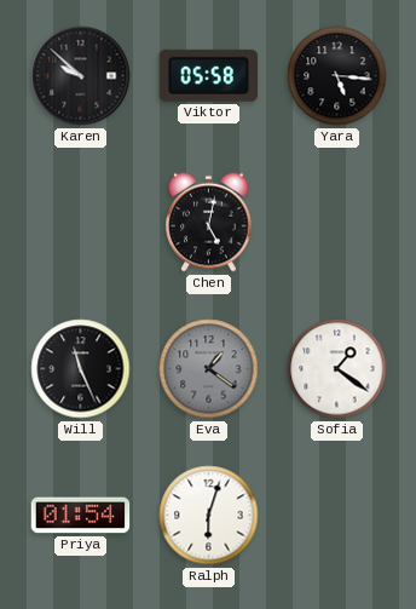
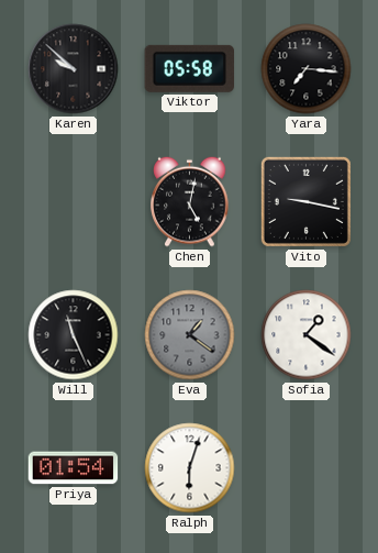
Yara: 5:16 -> 7:16
Vito: none -> 9:17
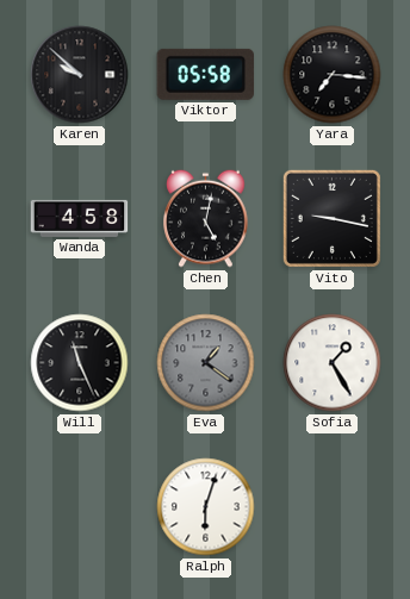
Wanda: none -> 4:58
Sofia: 1:21 -> 1:25
Priya: 01:54 -> none
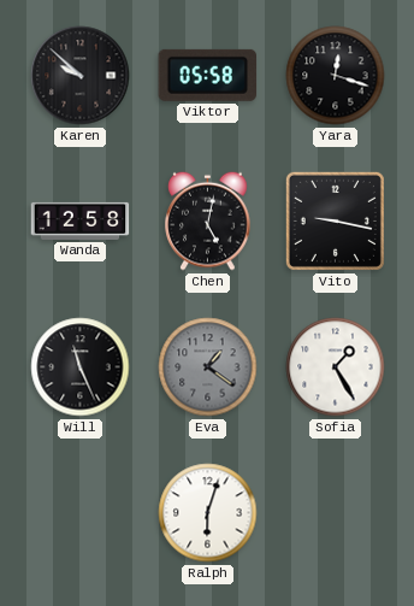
Yara: 7:16 -> 12:18
Wanda: 4:58 -> 12:58
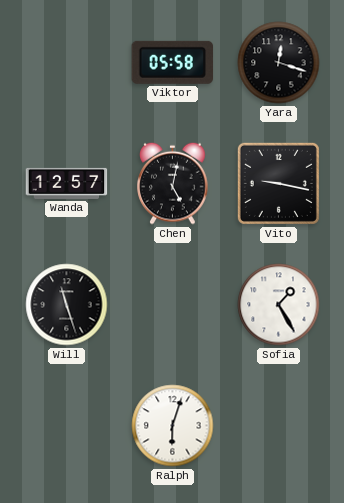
Karen: 9:52 -> none
Wanda: 12:58 -> 12:57
Will: 11:26 -> 11:27
Eva: 1:21 -> none
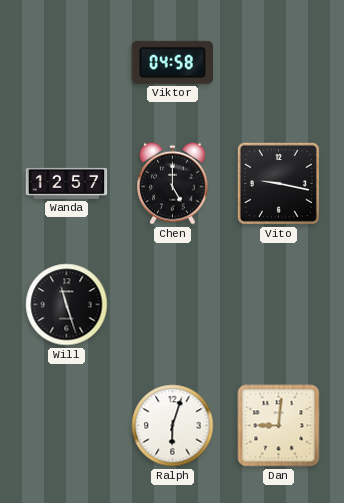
Viktor: 05:58 -> 04:58
Yara: 12:18 -> none
Chen: 5:02 -> 5:00
Sofia: 1:25 -> none
Dan: none -> 9:01
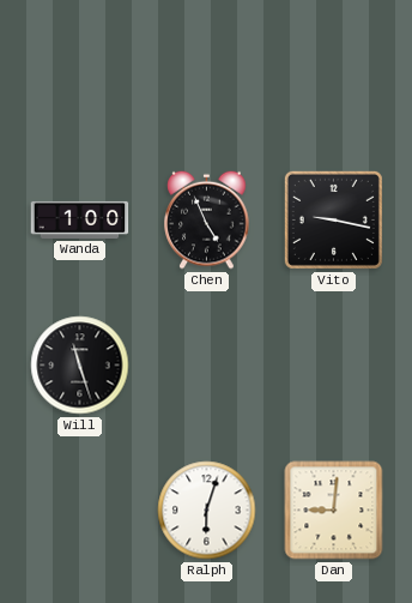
Viktor: 04:58 -> none
Wanda: 12:57 -> 1:00
Chen: 5:00 -> 4:56
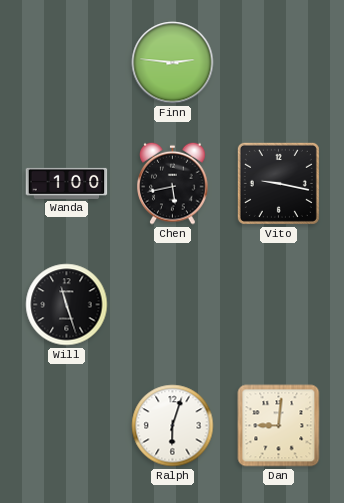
Finn: none -> 2:46
Chen: 4:56 -> 5:43
